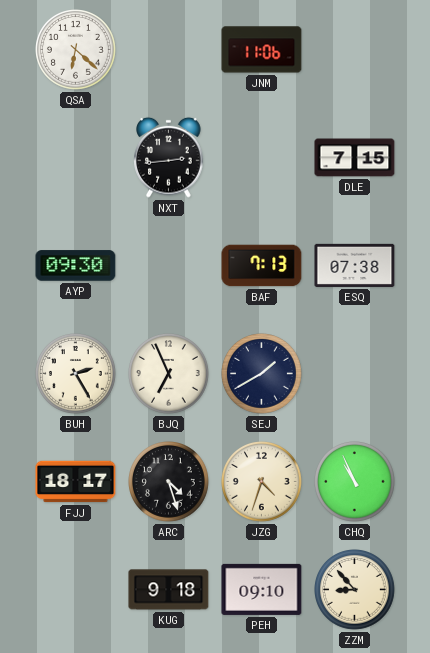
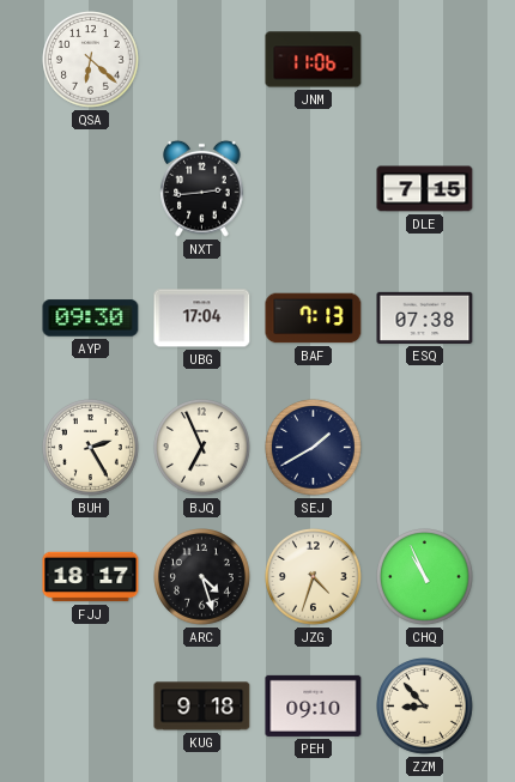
UBG: none -> 17:04
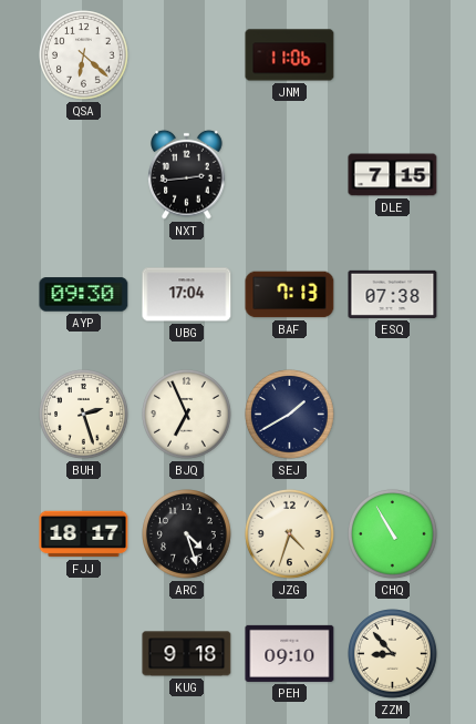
BUH: 2:25 -> 2:27
CHQ: 10:56 -> 10:55
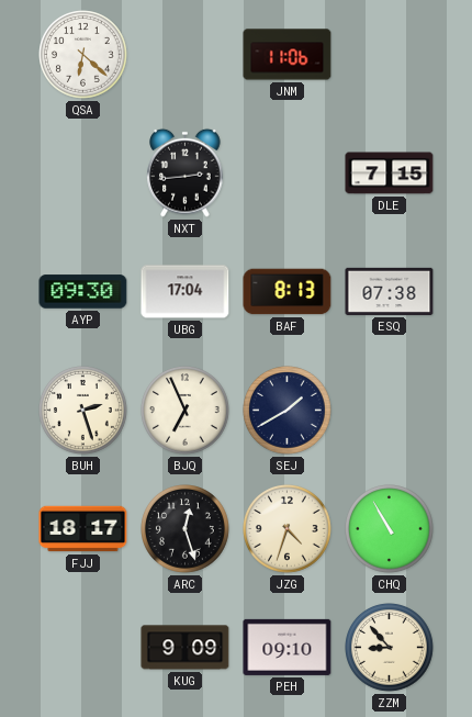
BAF: 7:13 -> 8:13
ARC: 4:27 -> 12:27
KUG: 9:18 -> 9:09
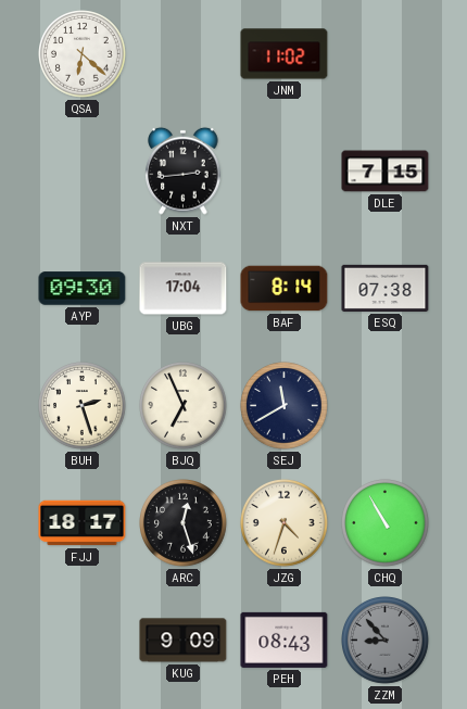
JNM: 11:06 -> 11:02
BAF: 8:13 -> 8:14
SEJ: 1:40 -> 11:40
PEH: 09:10 -> 08:43
ZZM dial: cream -> grey
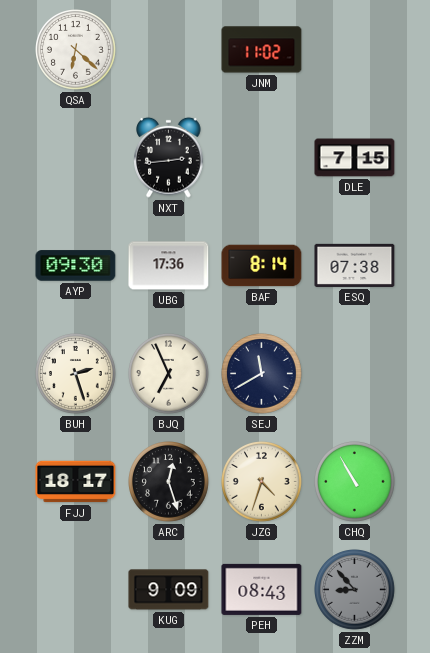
UBG: 17:04 -> 17:36
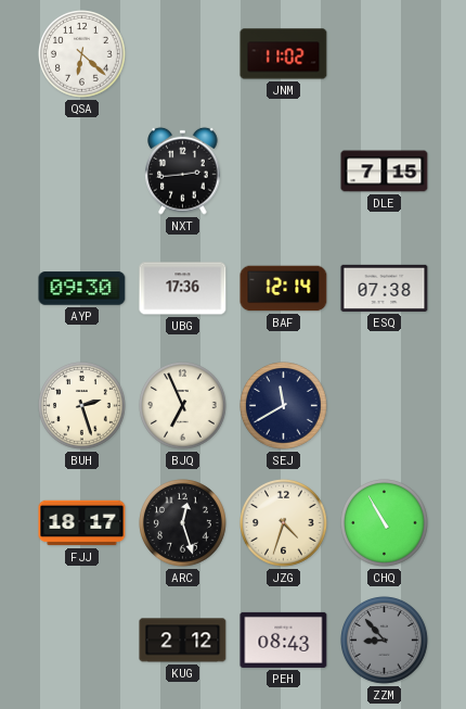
BAF: 8:14 -> 12:14
KUG: 9:09 -> 2:12
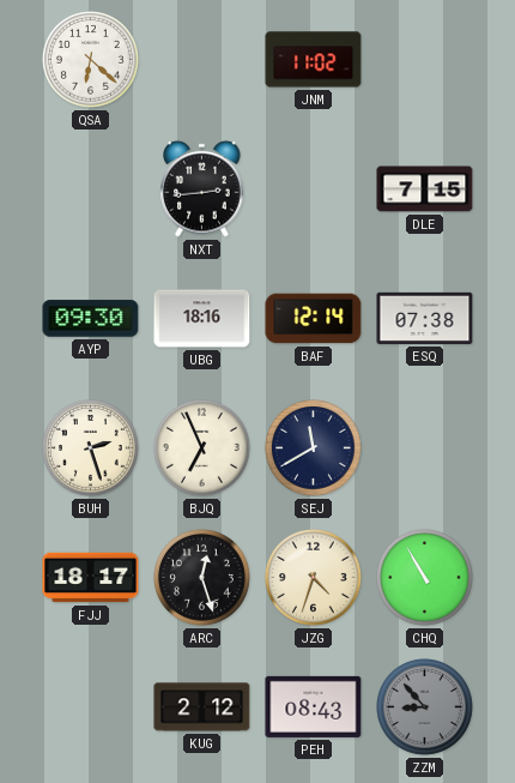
UBG: 17:36 -> 18:16
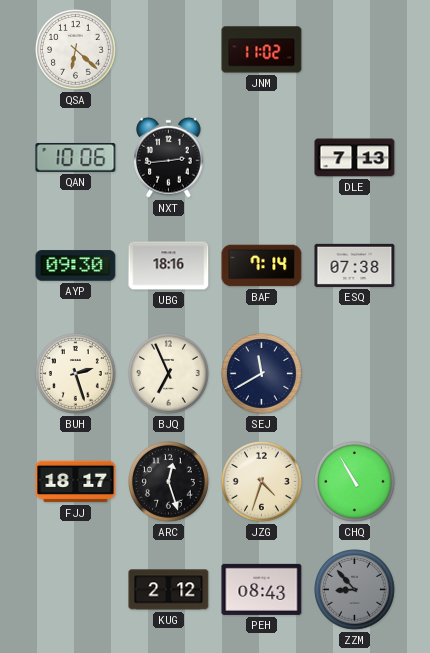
QAN: none -> 10:06
DLE: 7:15 -> 7:13
BAF: 12:14 -> 7:14
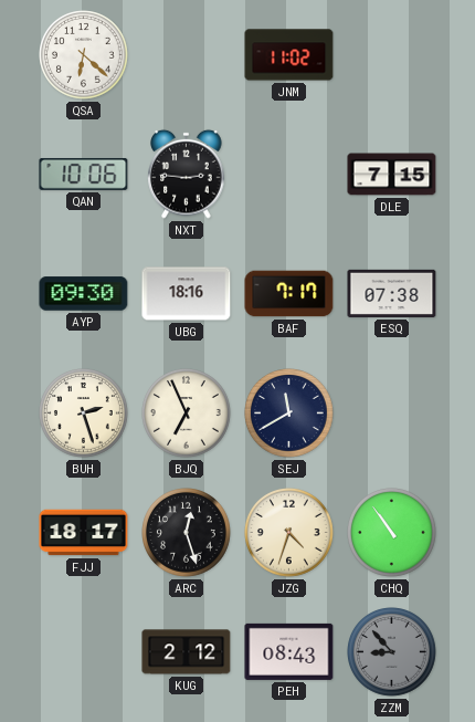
NXT: 2:44 -> 2:46
DLE: 7:13 -> 7:15
BAF: 7:14 -> 7:17
CHQ: 10:55 -> 10:54
